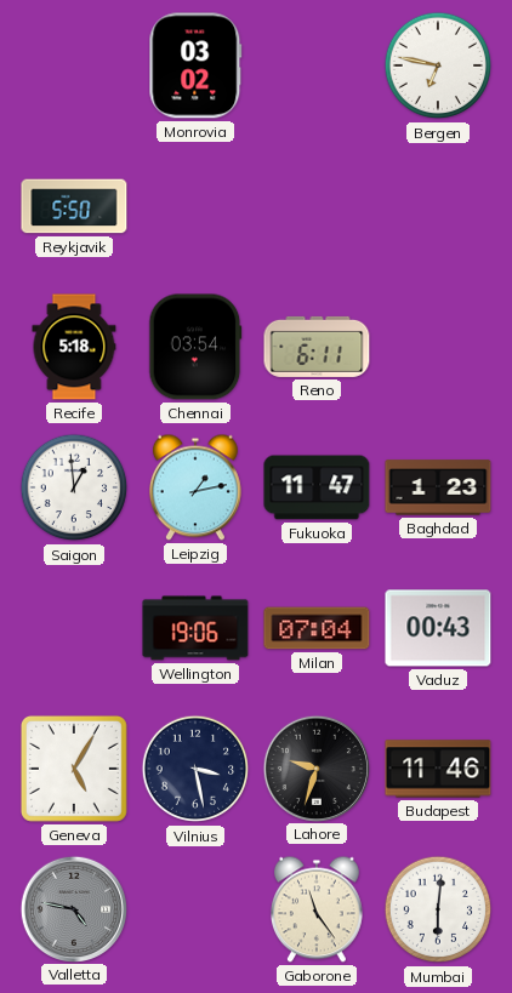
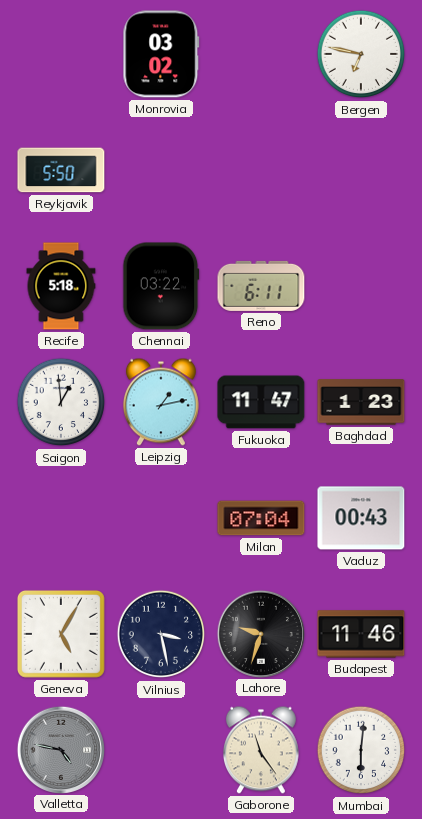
Chennai: 03:54 -> 03:22
Wellington: 19:06 -> none
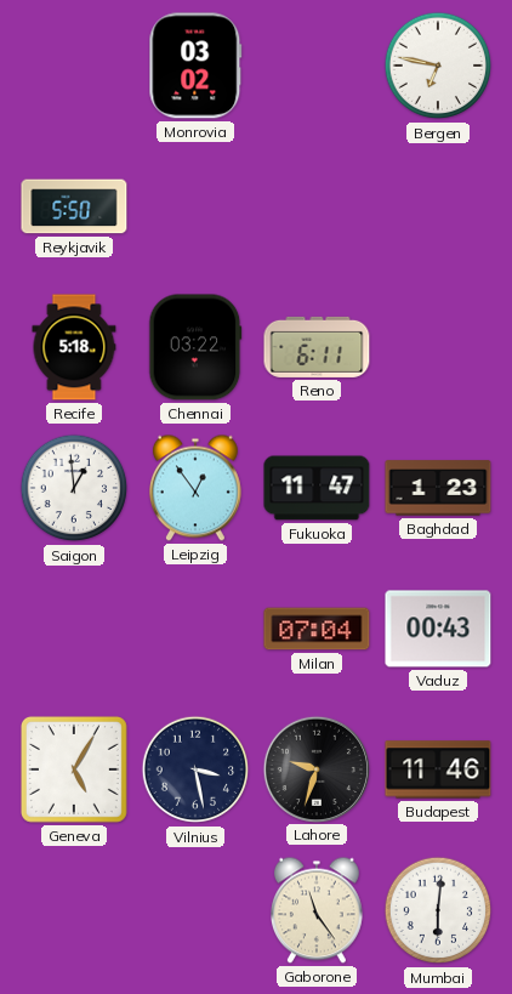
Leipzig: 1:13 -> 12:54
Valletta: 4:47 -> none
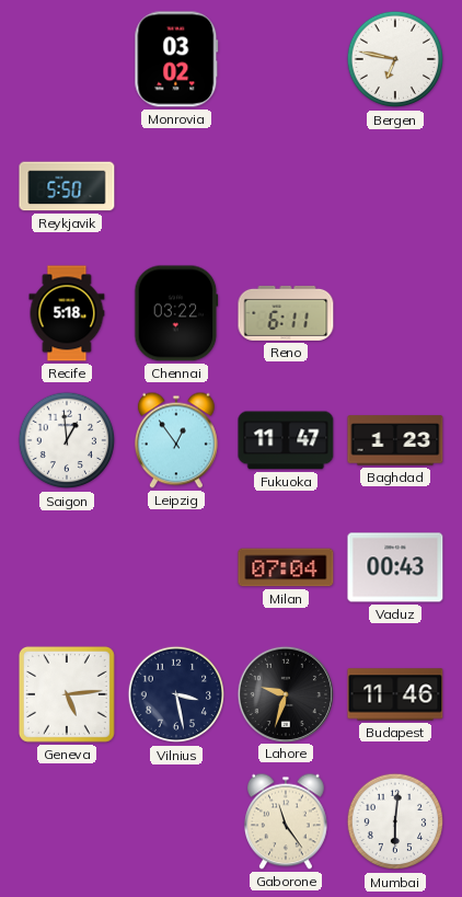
Geneva: 5:05 -> 5:14
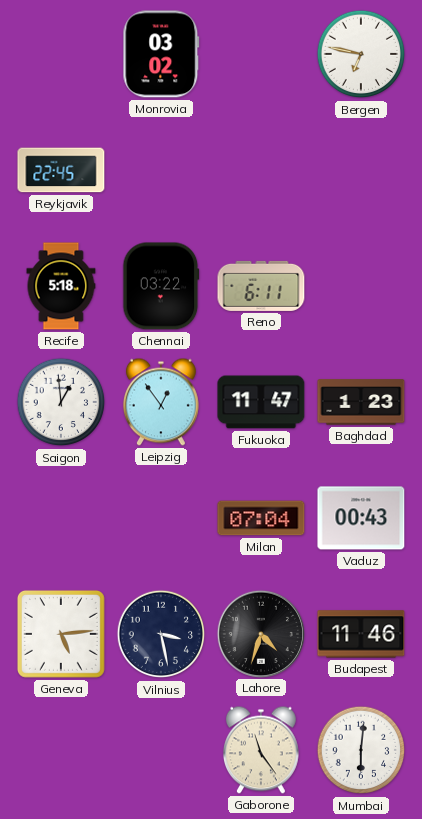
Reykjavik: 5:50 -> 22:45
Lahore: 9:33 -> 4:33
